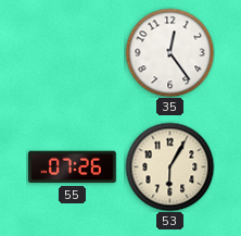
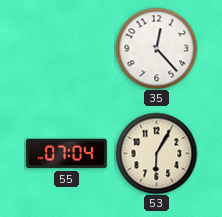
35: 12:24 -> 12:23
55: 07:26 -> 07:04
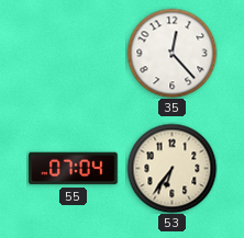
53: 6:05 -> 6:36
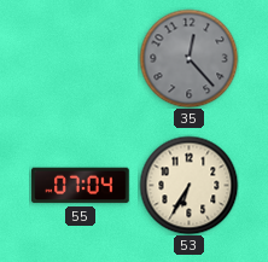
35 dial: white -> grey
53: 6:36 -> 6:35
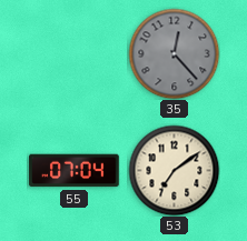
53: 6:35 -> 7:09
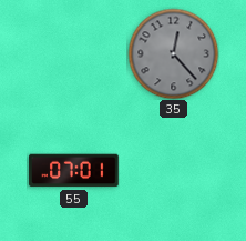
55: 07:04 -> 07:01
53: 7:09 -> none
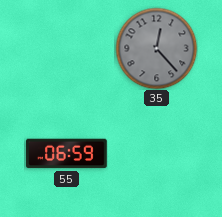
55: 07:01 -> 06:59
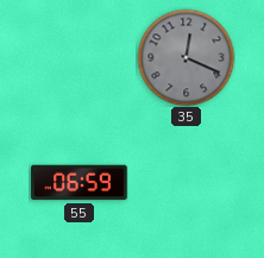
35: 12:23 -> 12:19
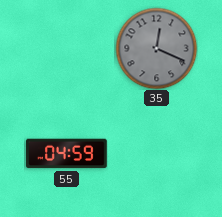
55: 06:59 -> 04:59
